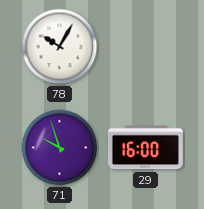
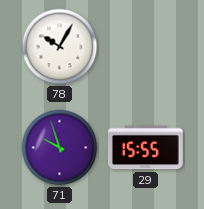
29: 16:00 -> 15:55
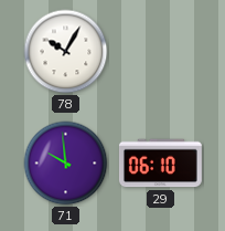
71: 9:57 -> 9:59
29: 15:55 -> 06:10
